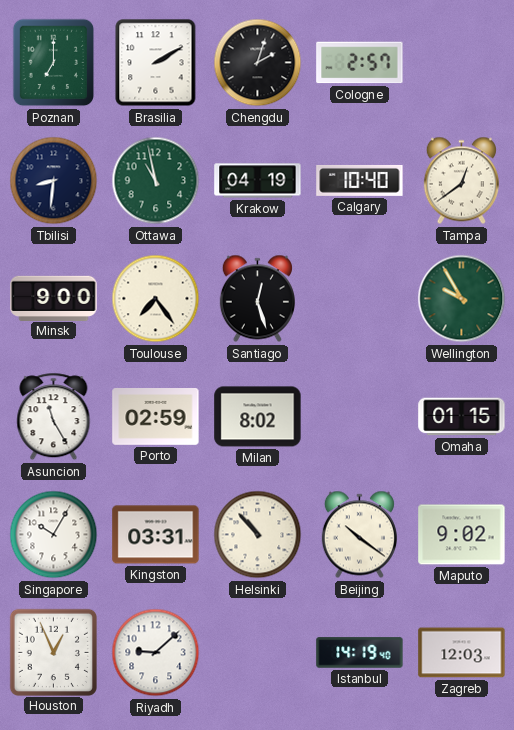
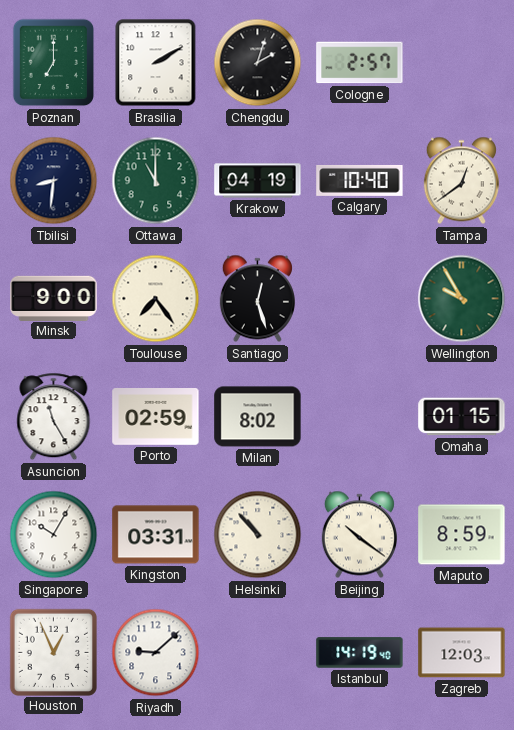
Ottawa: 10:58 -> 11:00
Maputo: 9:02 -> 8:59
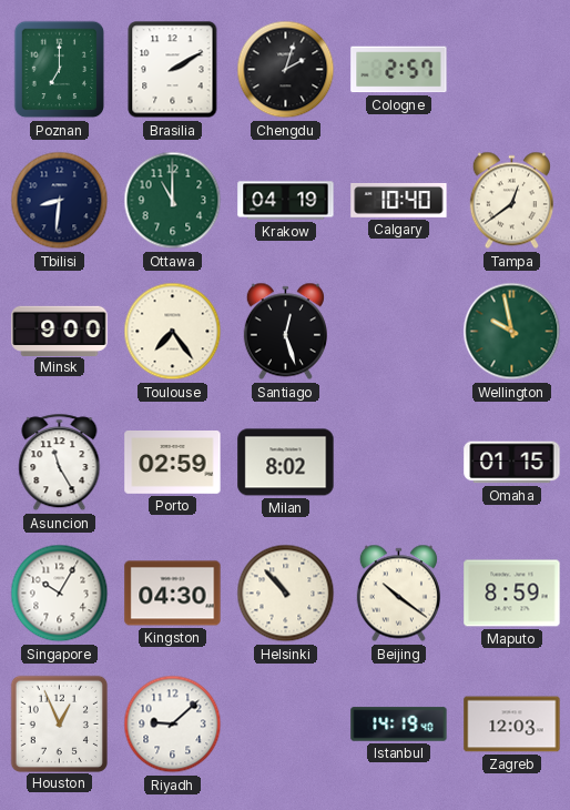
Wellington: 9:55 -> 9:58
Kingston: 03:31 -> 04:30
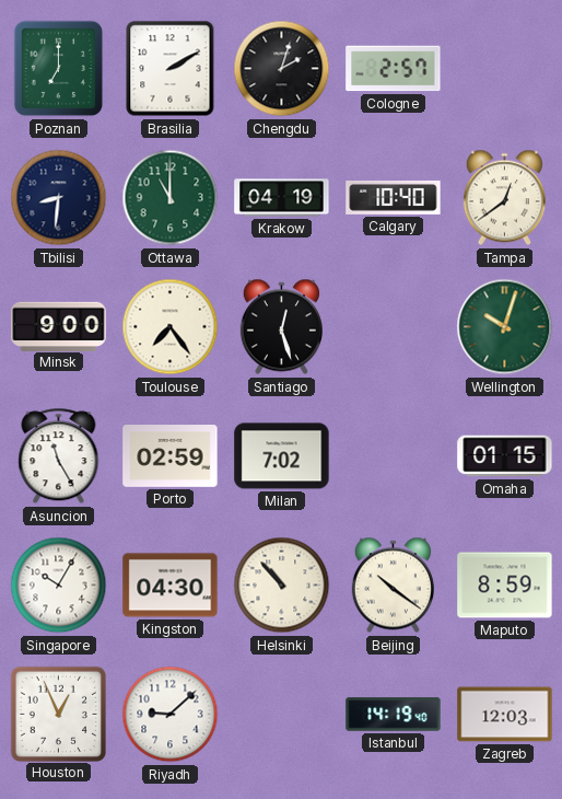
Wellington: 9:58 -> 10:03
Milan: 8:02 -> 7:02
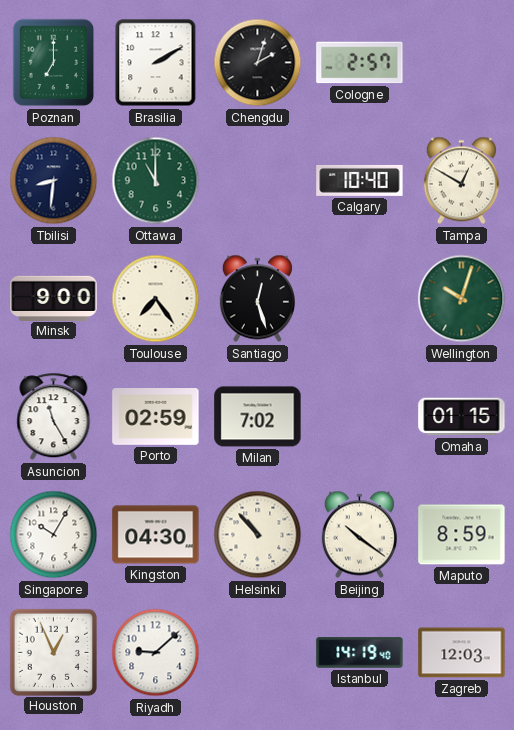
Krakow: 04:19 -> none
Tampa: 12:39 -> 12:50
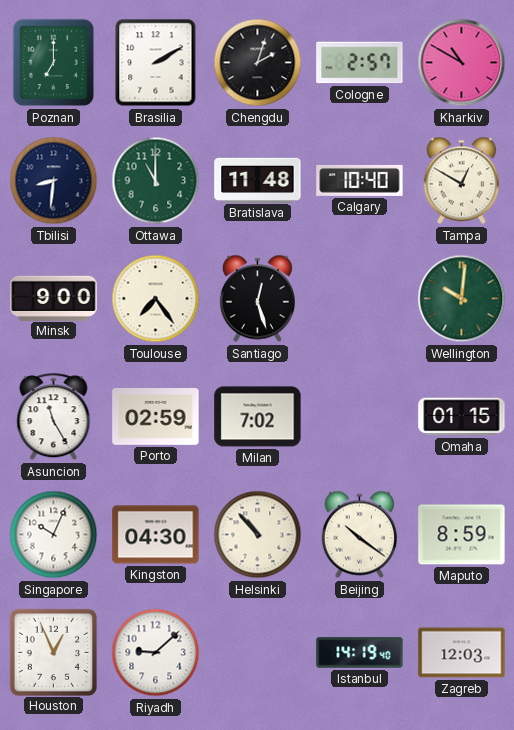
Kharkiv: none -> 10:50
Bratislava: none -> 11:48
Wellington: 10:03 -> 10:01
Singapore: 10:05 -> 10:04
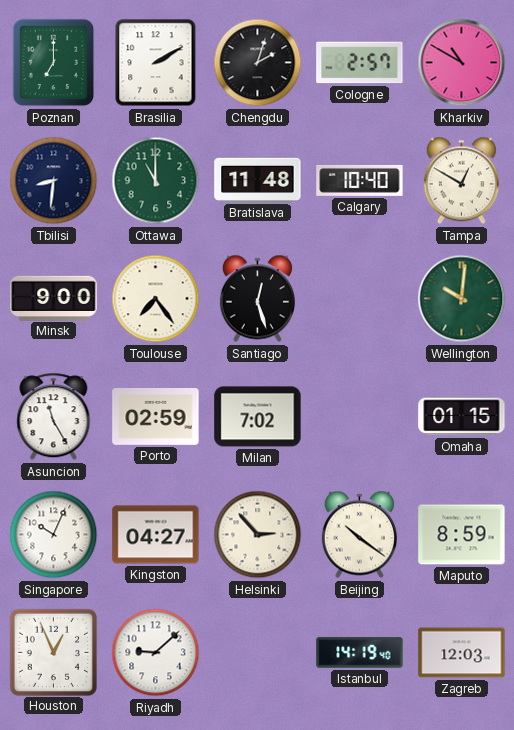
Kingston: 04:30 -> 04:27
Helsinki: 10:53 -> 2:53
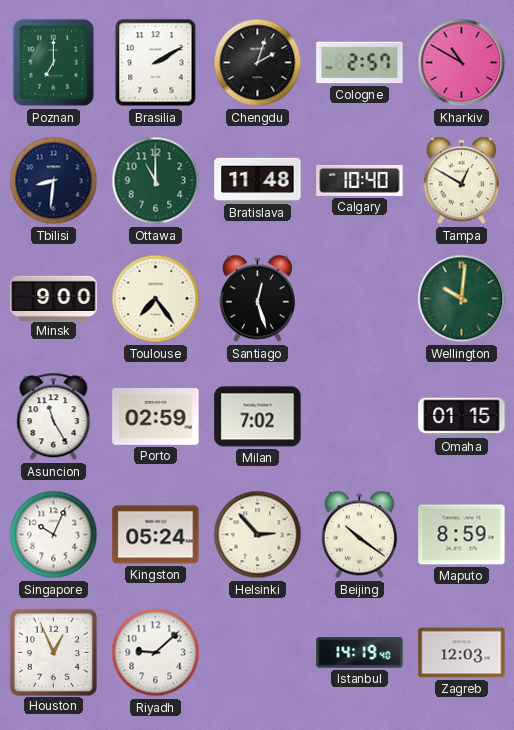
Kingston: 04:27 -> 05:24
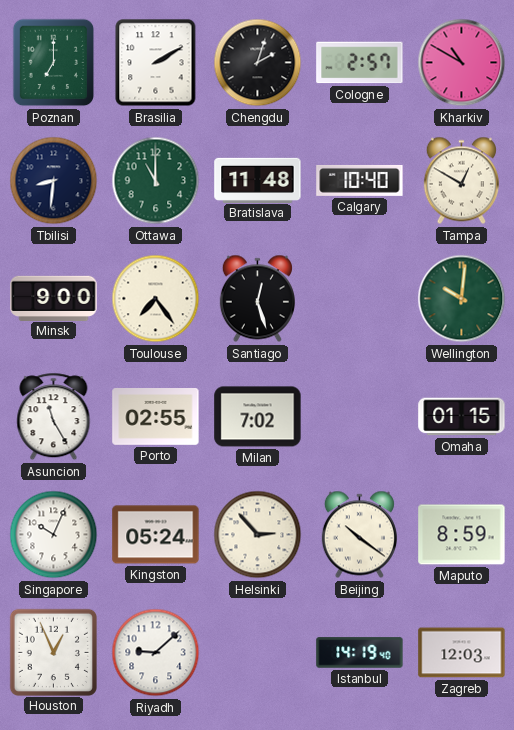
Porto: 02:59 -> 02:55
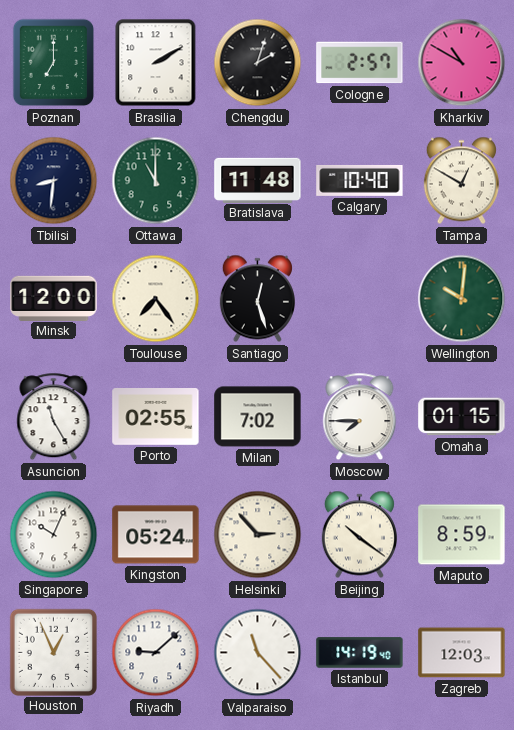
Minsk: 9:00 -> 12:00
Moscow: none -> 7:45
Valparaiso: none -> 11:23
